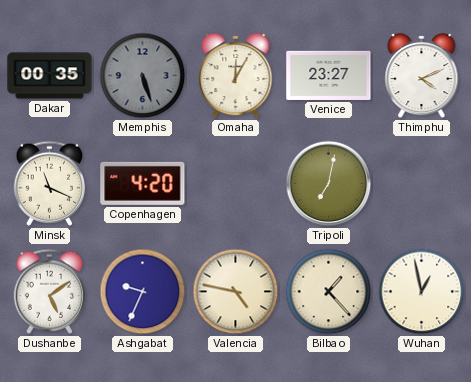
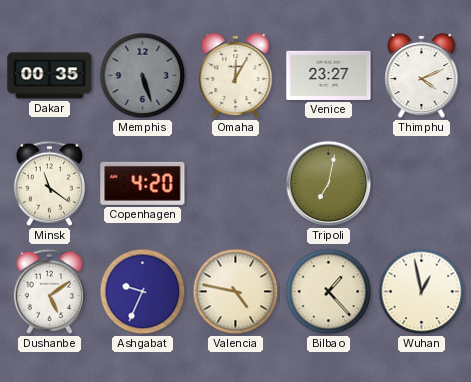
Minsk: 11:19 -> 11:21
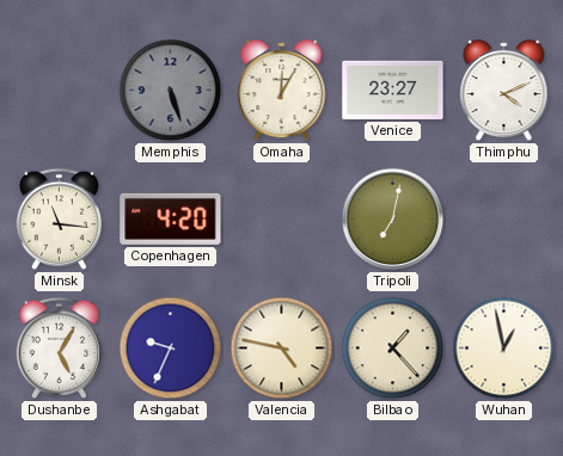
Dakar: 00:35 -> none
Minsk: 11:21 -> 11:16
Dushanbe: 5:09 -> 5:05
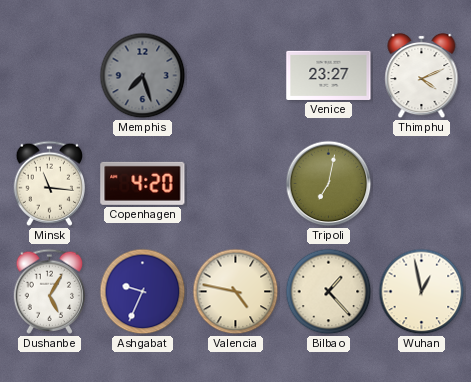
Memphis: 5:27 -> 7:27
Omaha: 12:05 -> none
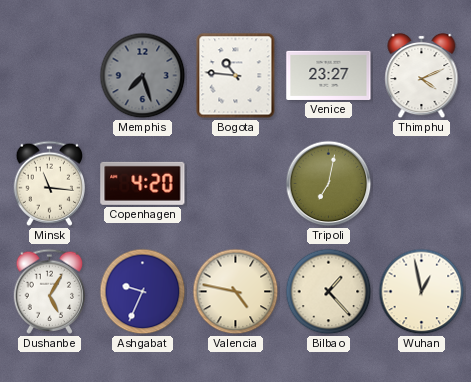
Bogota: none -> 10:46
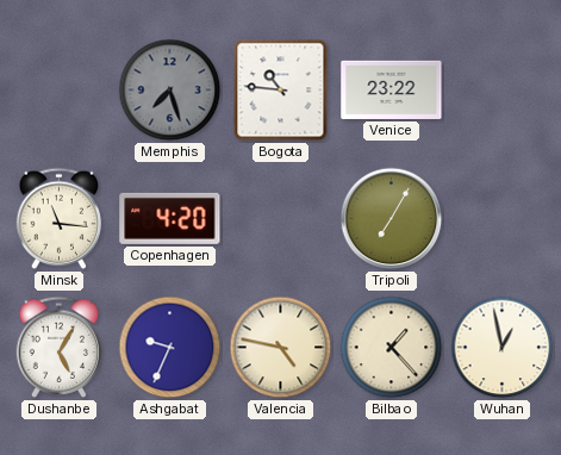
Venice: 23:27 -> 23:22
Thimphu: 4:11 -> none
Tripoli: 7:02 -> 7:05
